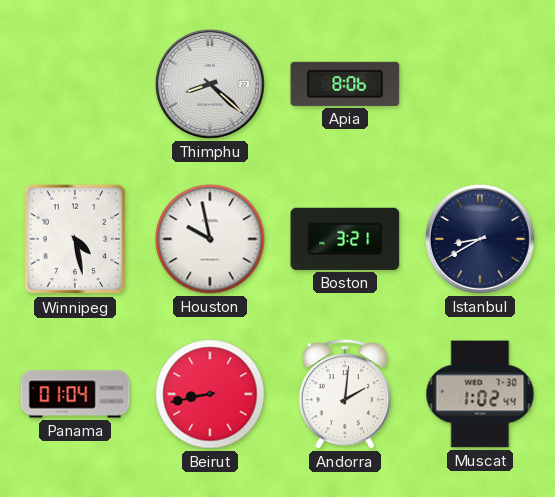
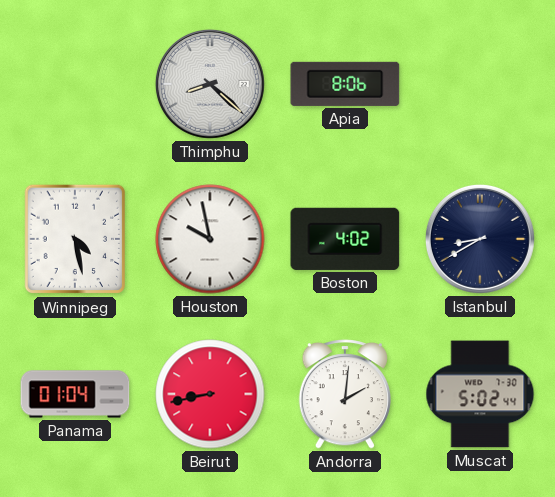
Boston: 3:21 -> 4:02
Muscat: 1:02 -> 5:02
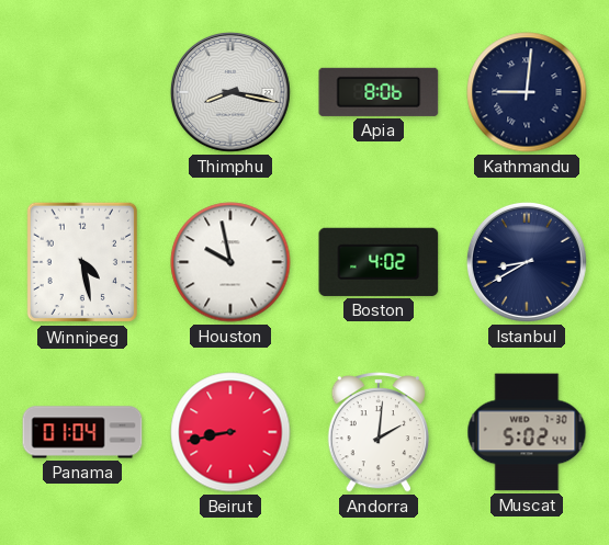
Thimphu: 8:22 -> 8:17
Kathmandu: none -> 9:01
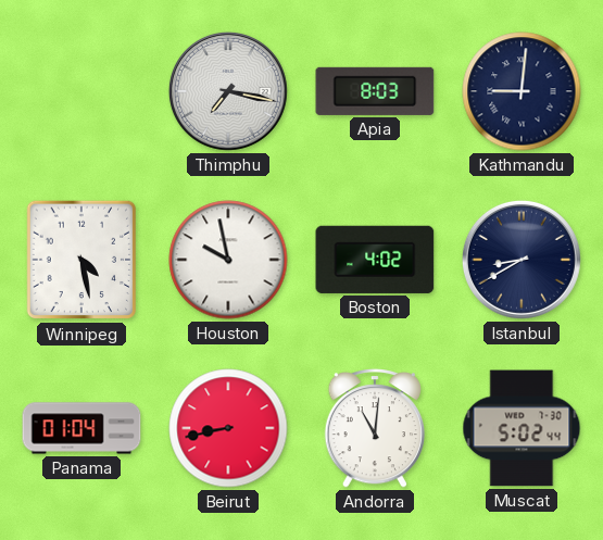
Thimphu: 8:17 -> 7:17
Apia: 8:06 -> 8:03
Andorra: 2:01 -> 11:01
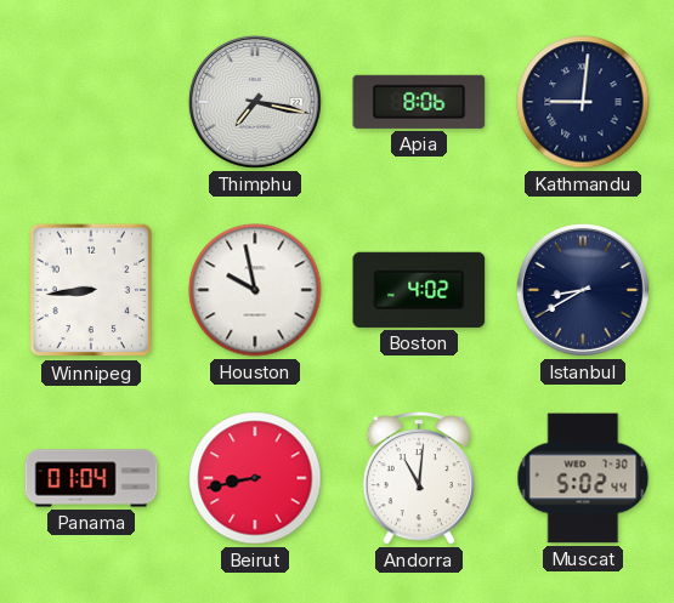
Apia: 8:03 -> 8:06
Winnipeg: 4:28 -> 8:44
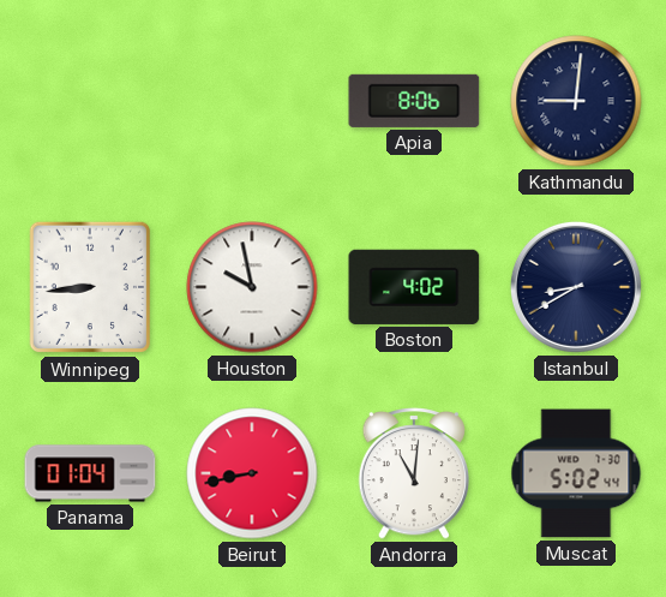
Thimphu: 7:17 -> none
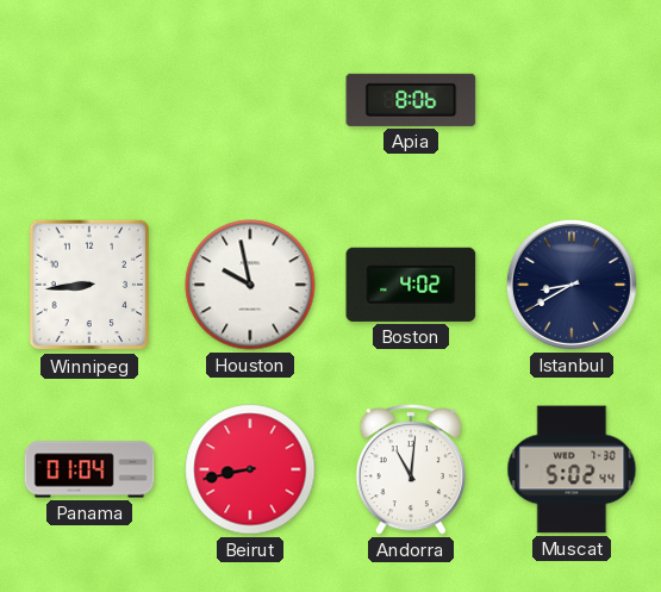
Kathmandu: 9:01 -> none
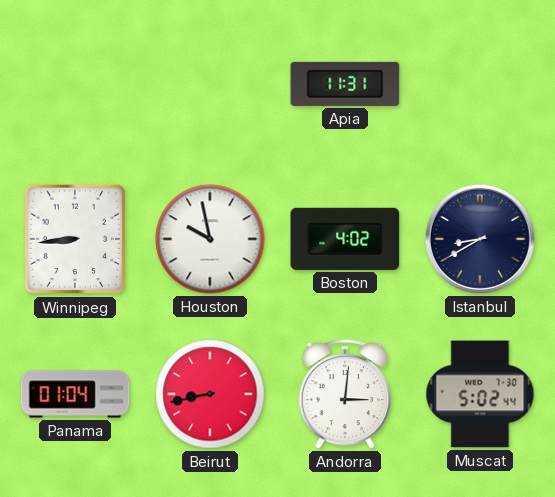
Apia: 8:06 -> 11:31
Andorra: 11:01 -> 3:01
